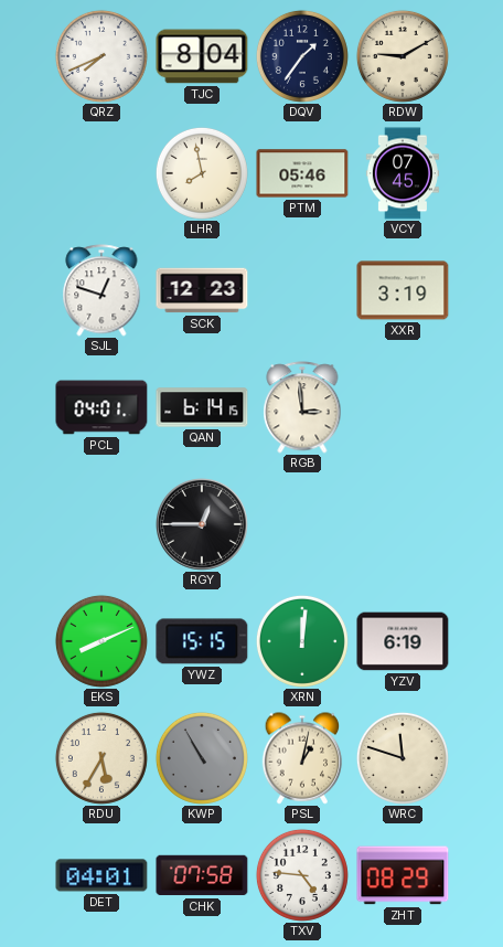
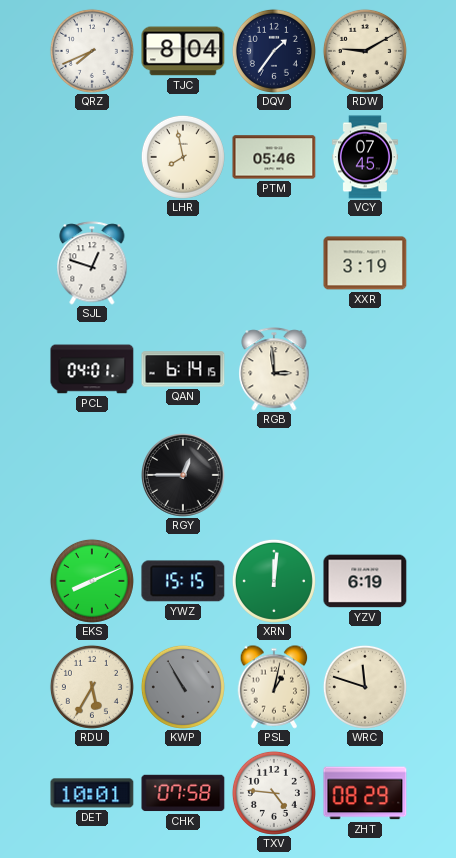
SCK: 12:23 -> none
DET: 04:01 -> 10:01
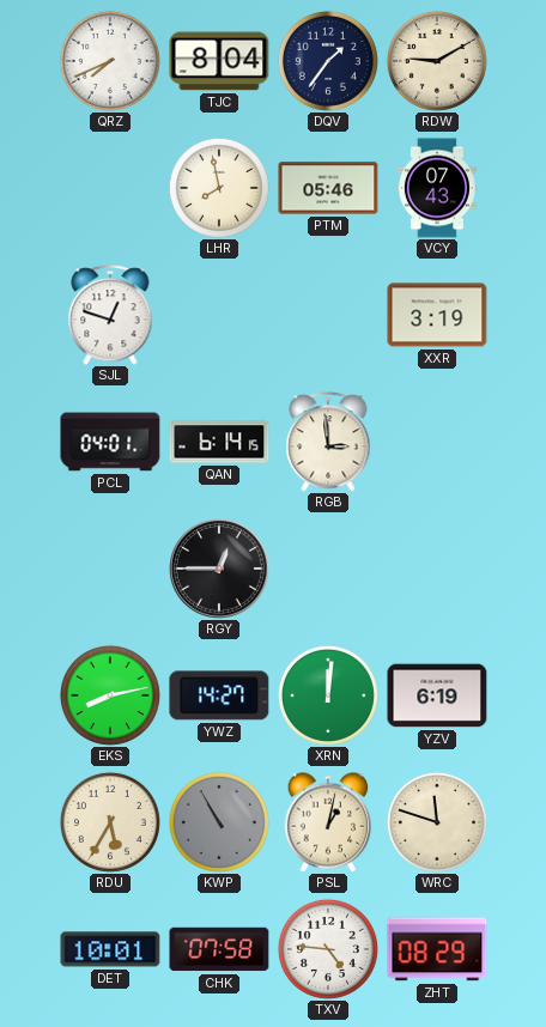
VCY: 07:45 -> 07:43
EKS: 8:11 -> 8:13
YWZ: 15:15 -> 14:27
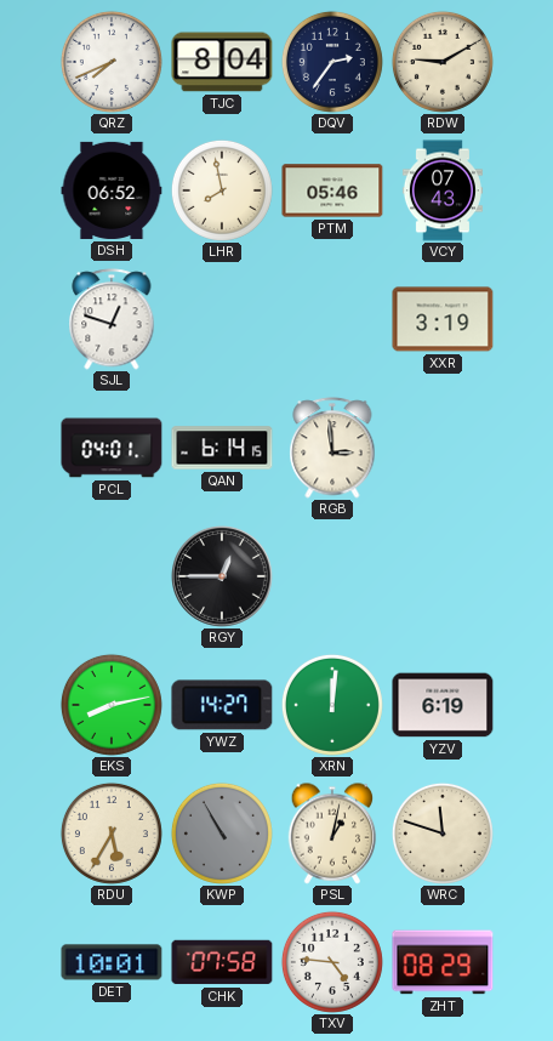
DQV: 1:36 -> 2:36
DSH: none -> 06:52
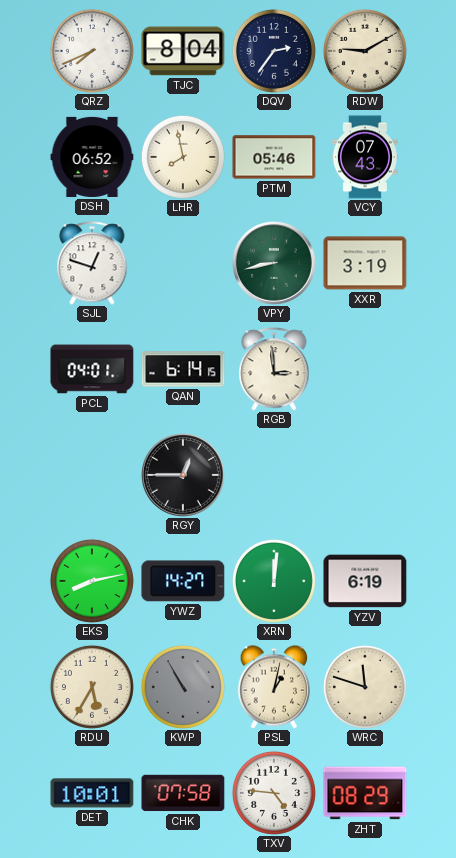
VPY: none -> 8:43
